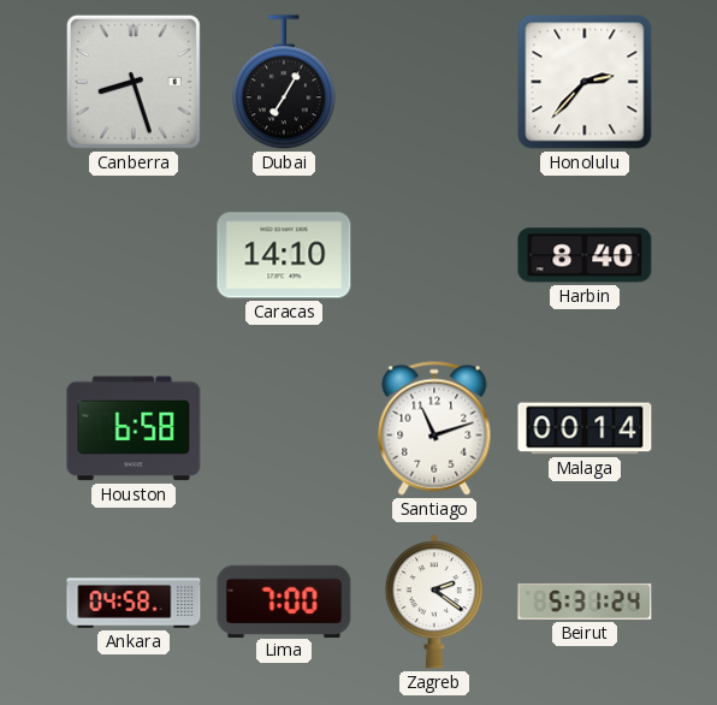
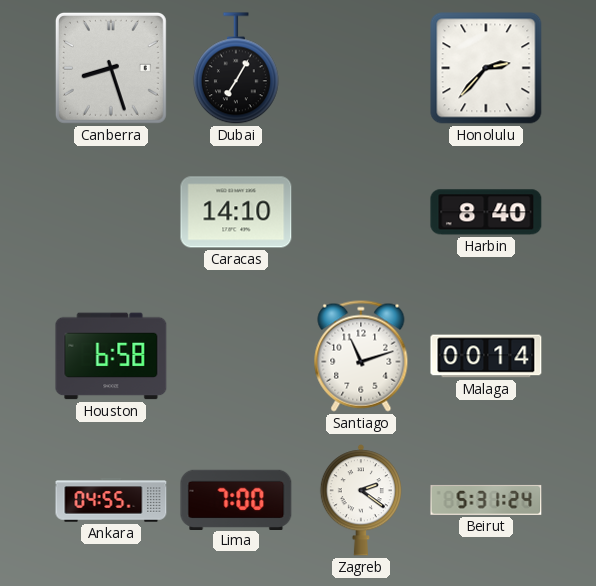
Ankara: 04:58 -> 04:55
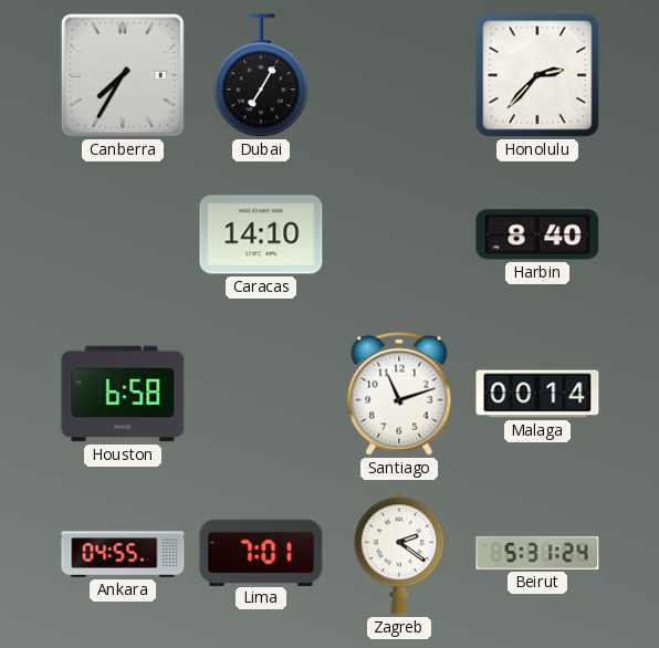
Canberra: 8:27 -> 7:35
Lima: 7:00 -> 7:01
